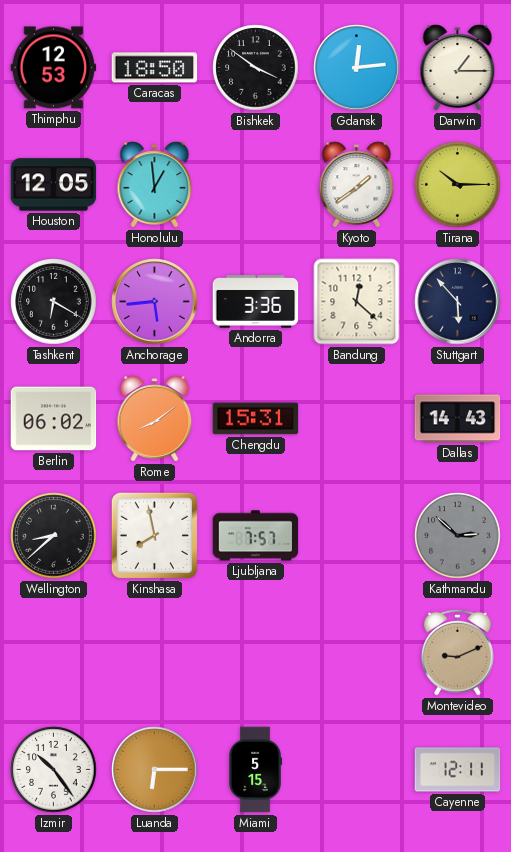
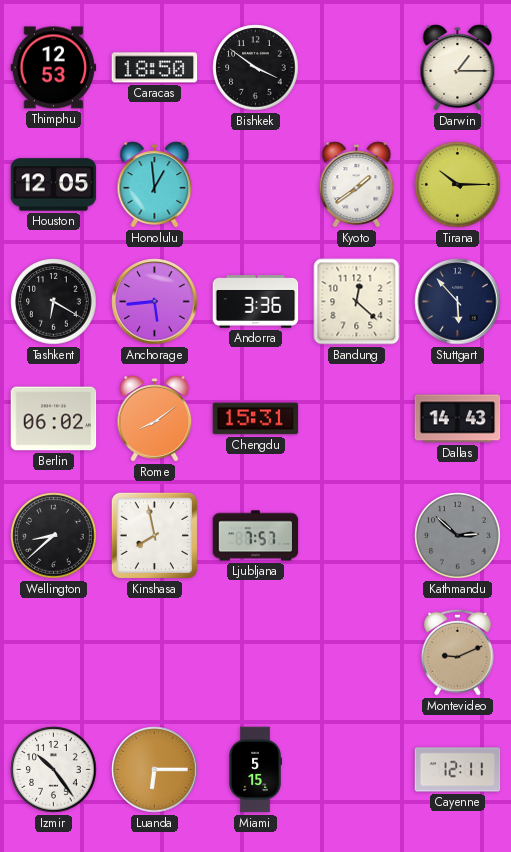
Gdansk: 12:14 -> none
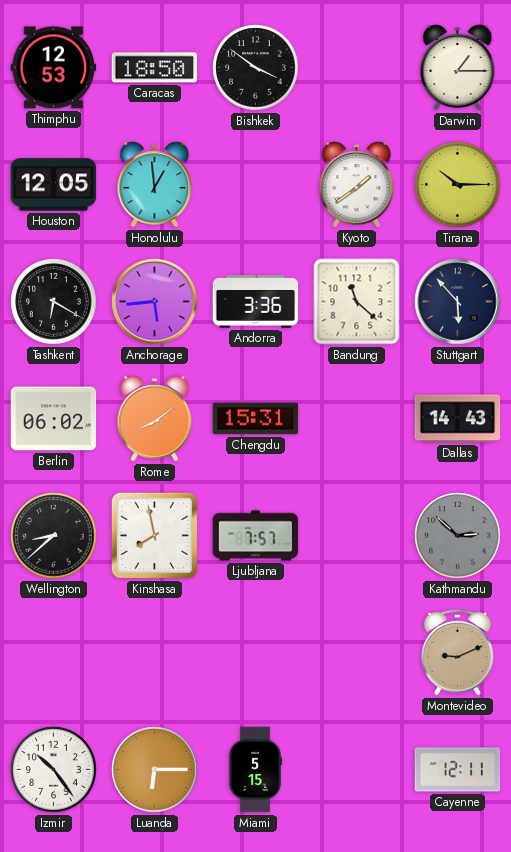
Bandung: 12:22 -> 11:22
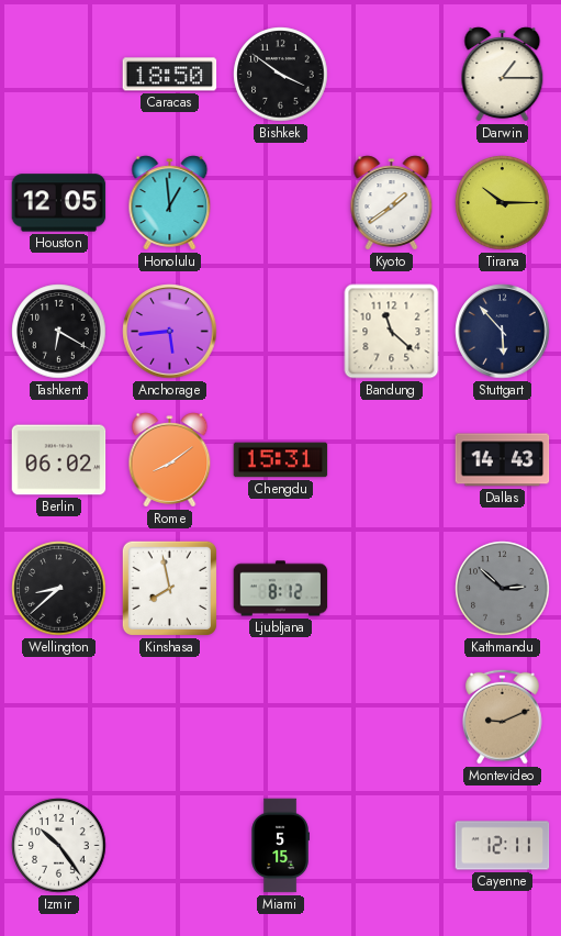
Thimphu: 12:53 -> none
Andorra: 3:36 -> none
Ljubljana: 7:57 -> 8:12
Luanda: 6:15 -> none
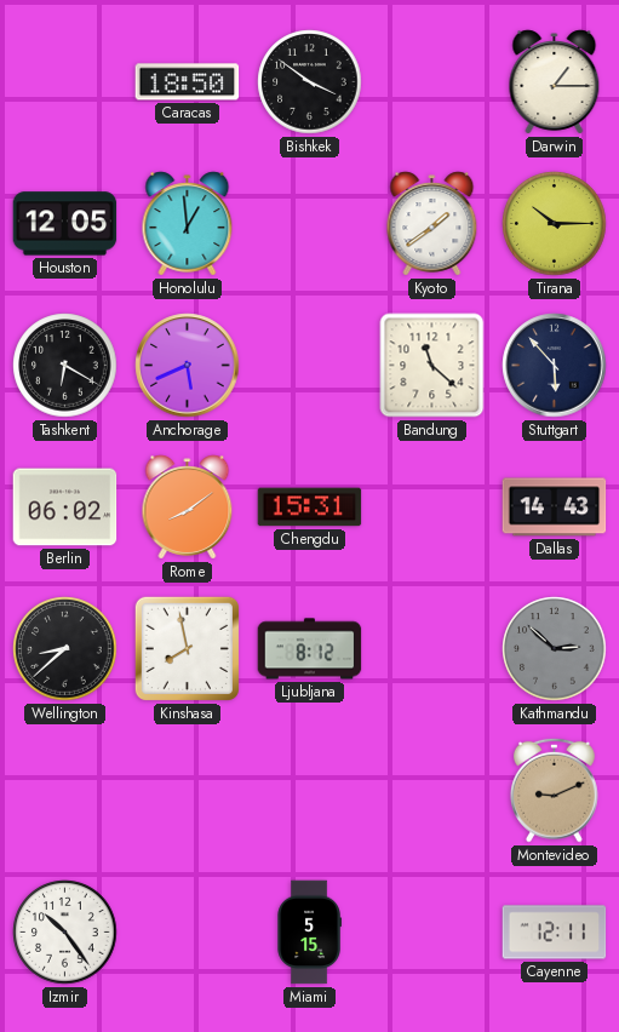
Anchorage: 5:44 -> 5:41
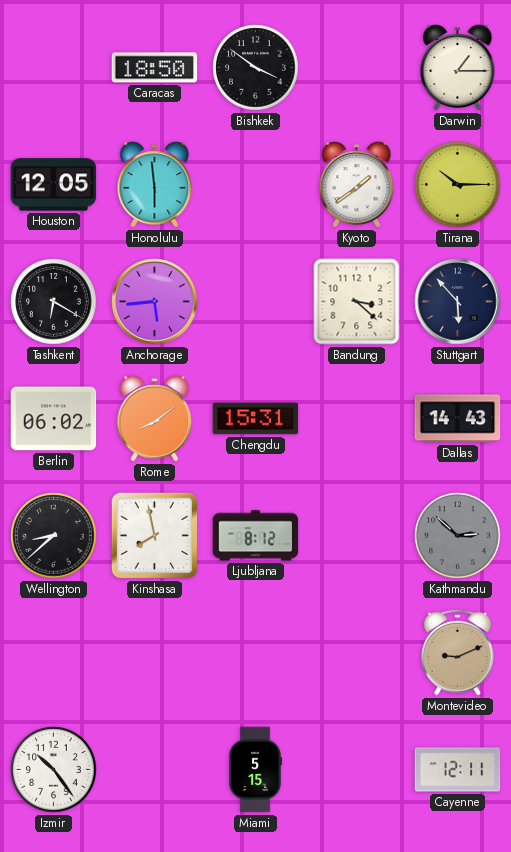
Honolulu: 12:59 -> 5:59
Anchorage: 5:41 -> 5:44
Bandung: 11:22 -> 3:22
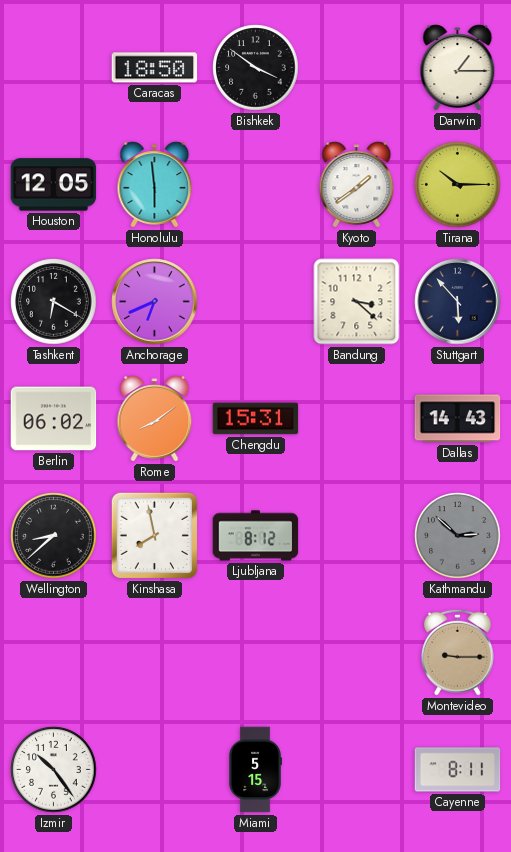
Anchorage: 5:44 -> 6:41
Montevideo: 9:11 -> 9:15
Cayenne: 12:11 -> 8:11
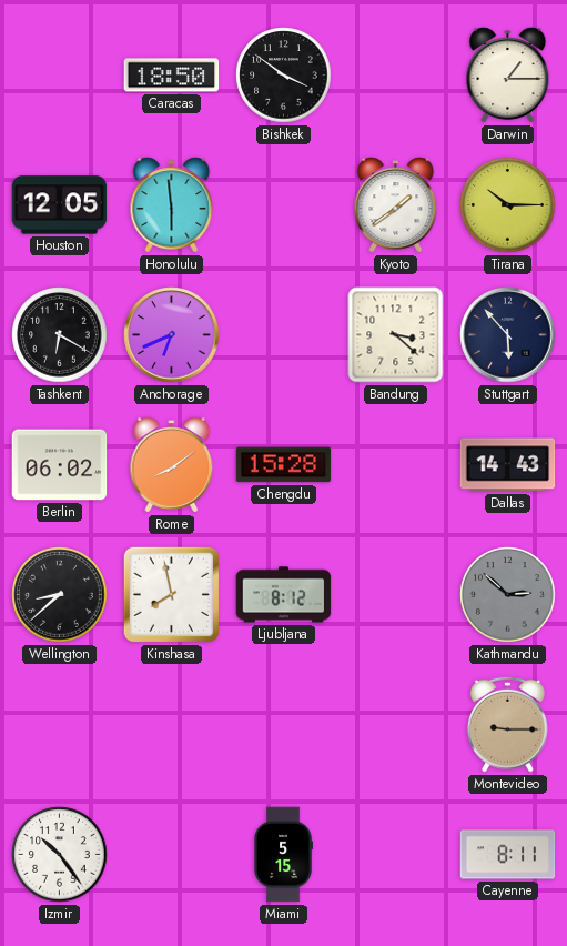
Chengdu: 15:31 -> 15:28
